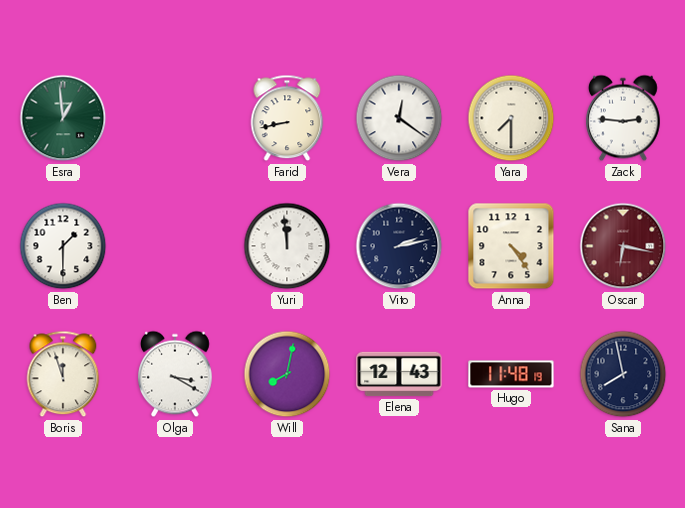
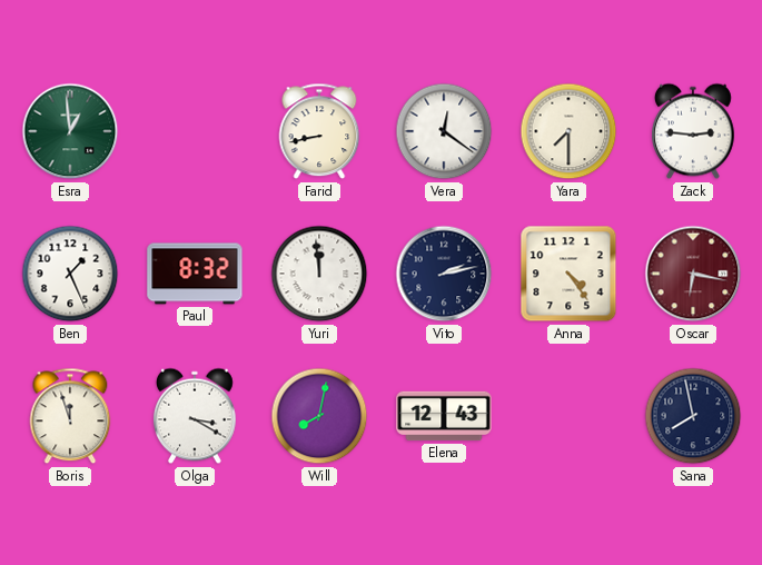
Ben: 1:30 -> 1:26
Paul: none -> 8:32
Hugo: 11:48 -> none
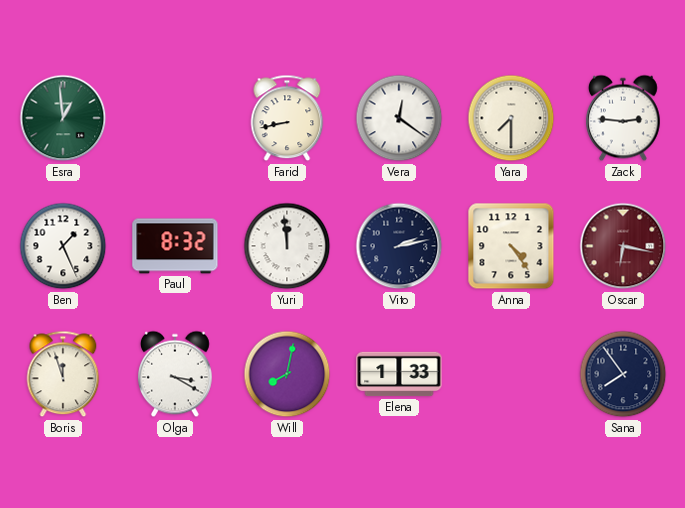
Elena: 12:43 -> 1:33
Sana: 7:58 -> 7:54
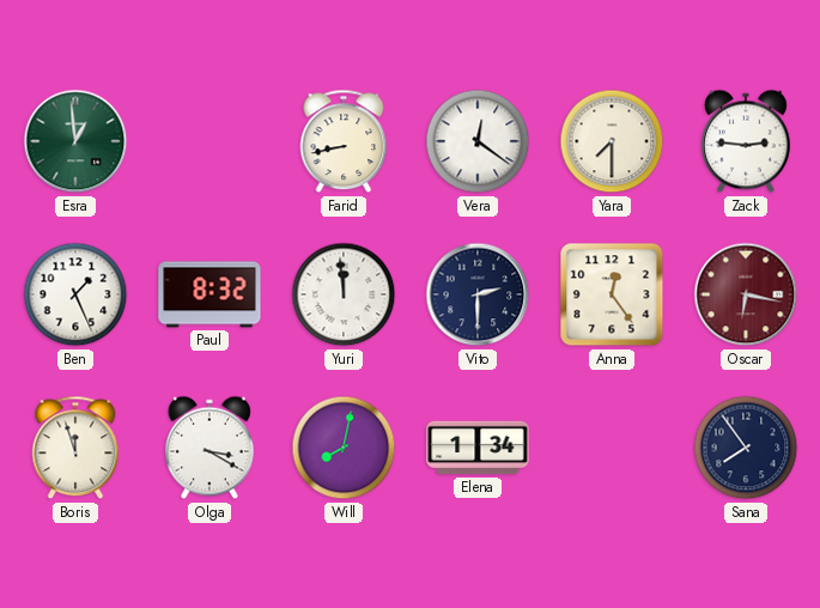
Vito: 2:13 -> 2:30
Anna: 4:24 -> 12:24
Elena: 1:33 -> 1:34
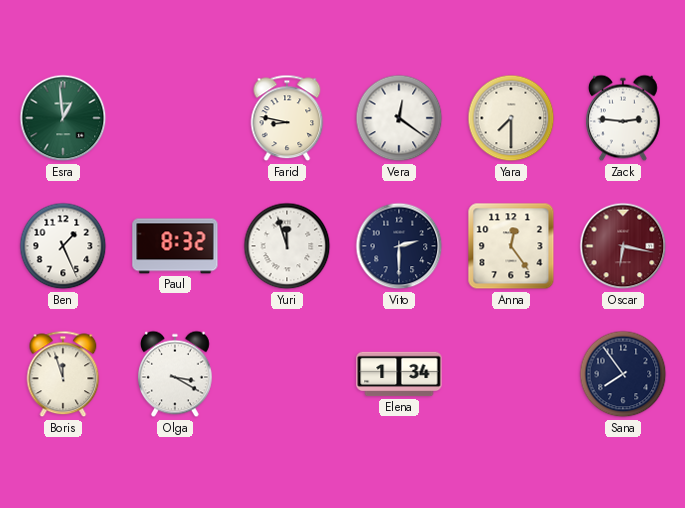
Farid: 8:43 -> 8:47
Yuri: 11:59 -> 11:57
Will: 8:02 -> none
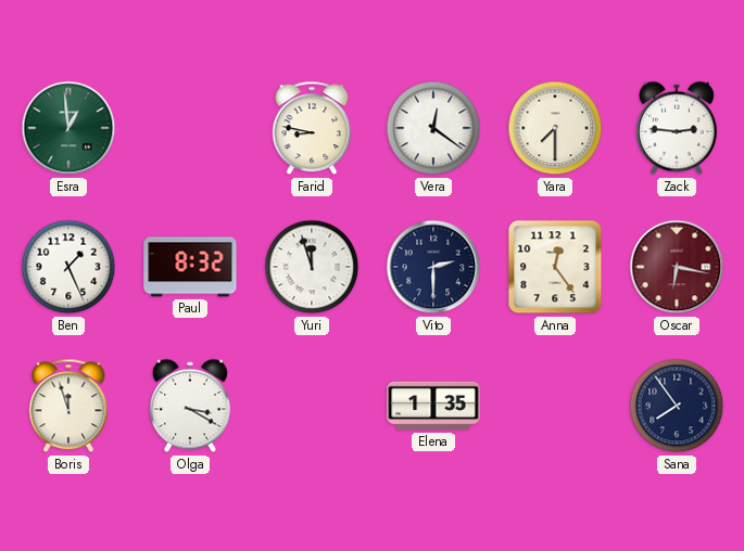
Elena: 1:34 -> 1:35
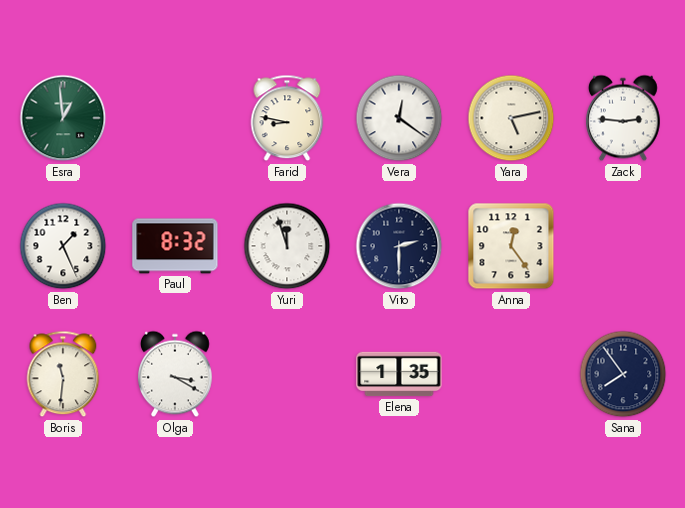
Yara: 7:30 -> 5:13
Oscar: 6:17 -> none
Boris: 11:57 -> 11:31
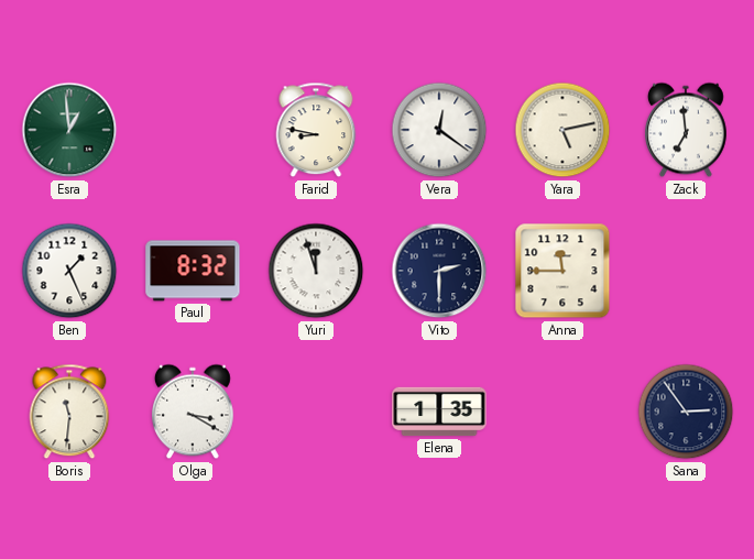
Zack: 2:46 -> 6:59
Anna: 12:24 -> 11:45
Sana: 7:54 -> 2:54
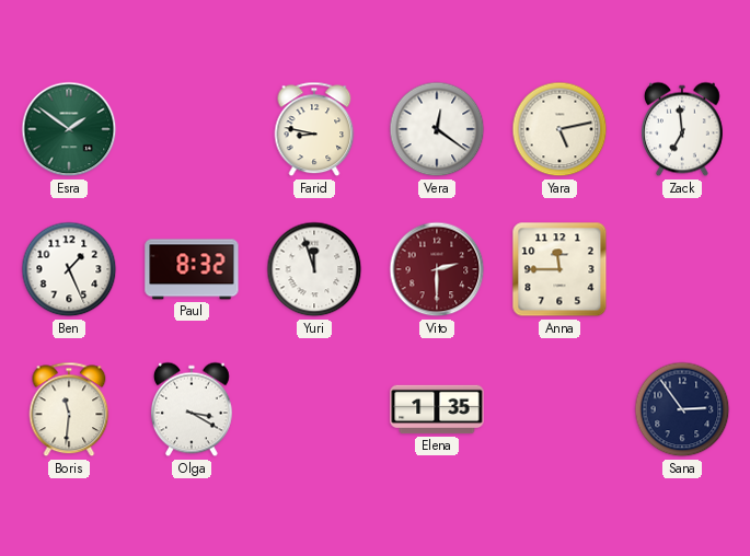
Esra: 12:59 -> 1:51
Vito dial: navy -> burgundy
